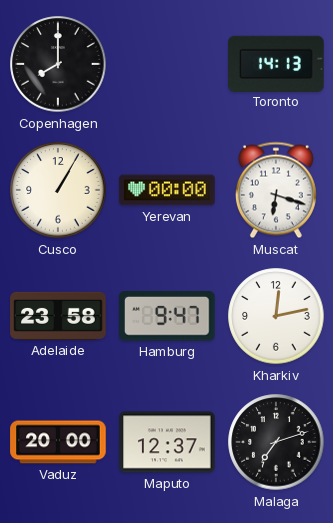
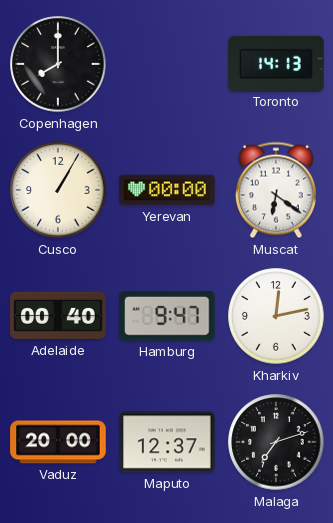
Muscat: 6:18 -> 6:21
Adelaide: 23:58 -> 00:40
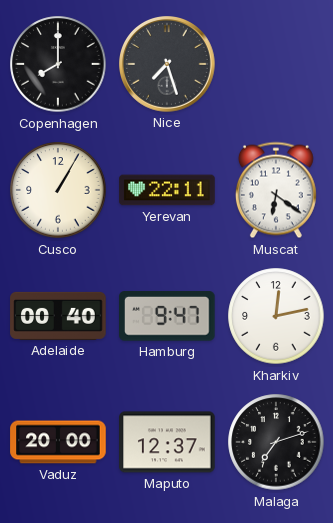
Nice: none -> 7:27
Toronto: 14:13 -> none
Yerevan: 00:00 -> 22:11
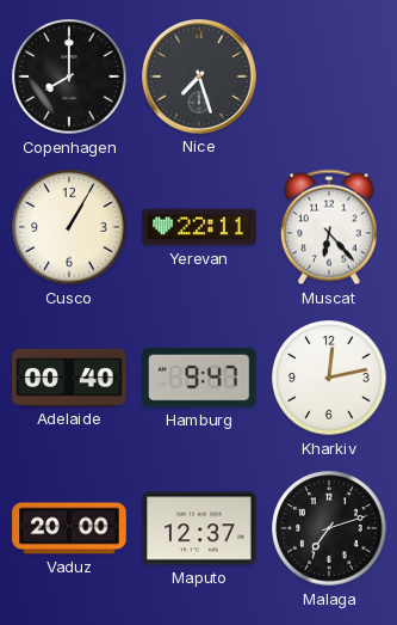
Muscat: 6:21 -> 6:23
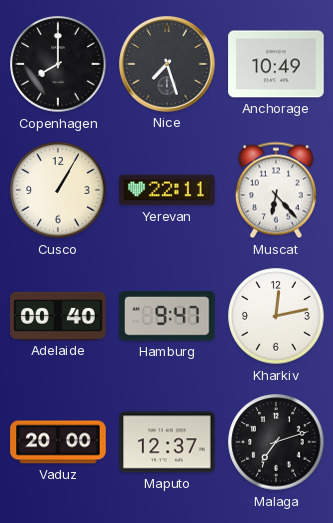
Anchorage: none -> 10:49
